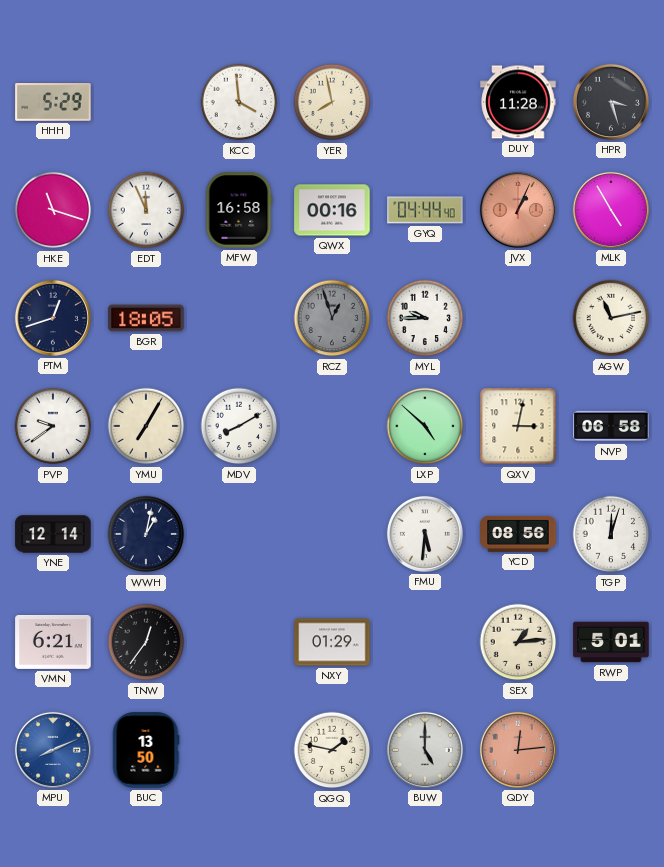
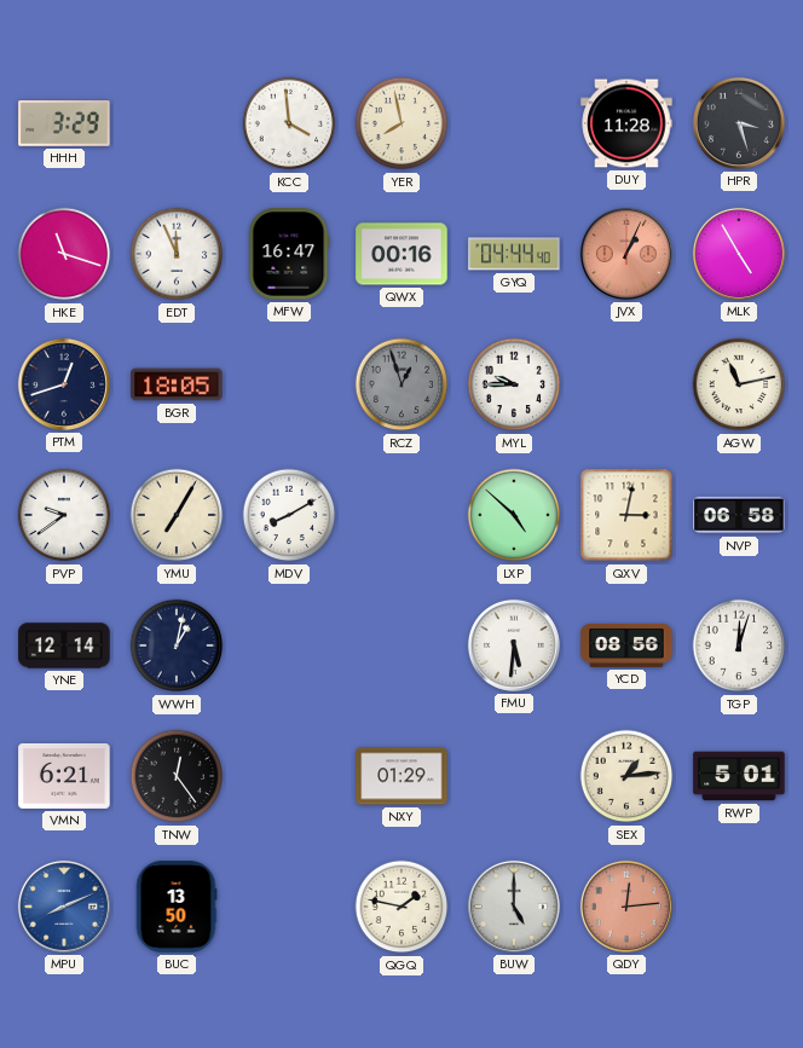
HHH: 5:29 -> 3:29
MFW: 16:58 -> 16:47
TNW: 12:36 -> 12:24
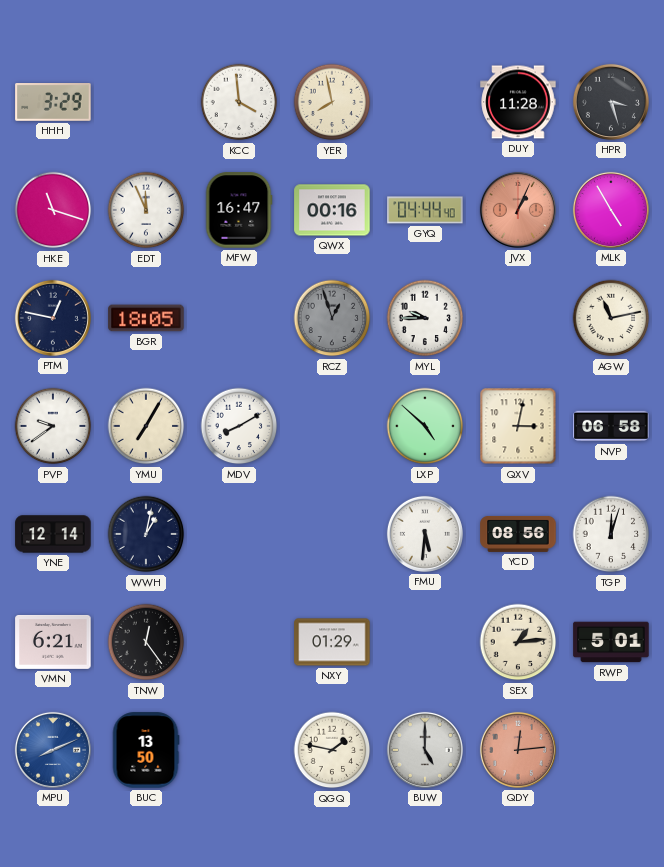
PTM: 12:42 -> 12:47
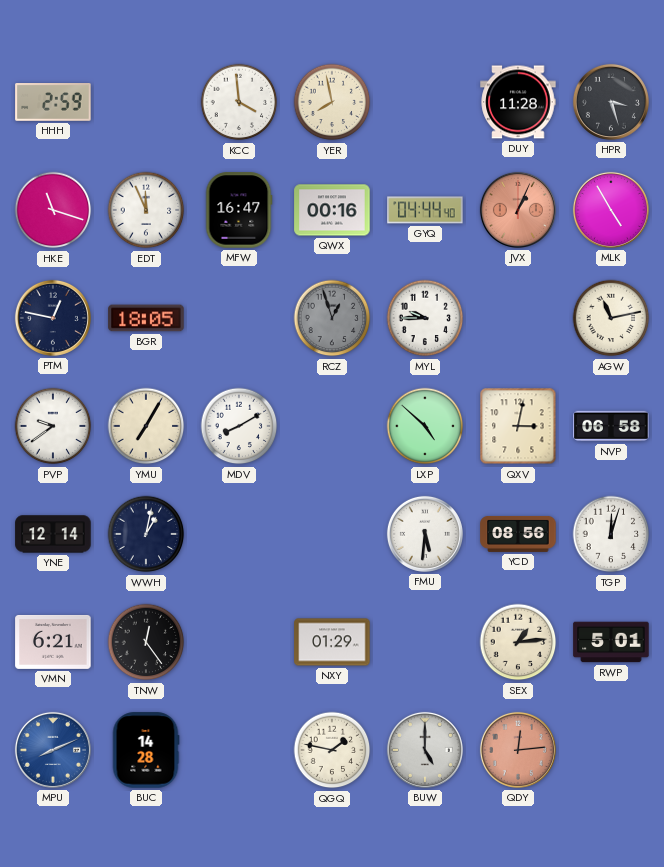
HHH: 3:29 -> 2:59
BUC: 13:50 -> 14:28
